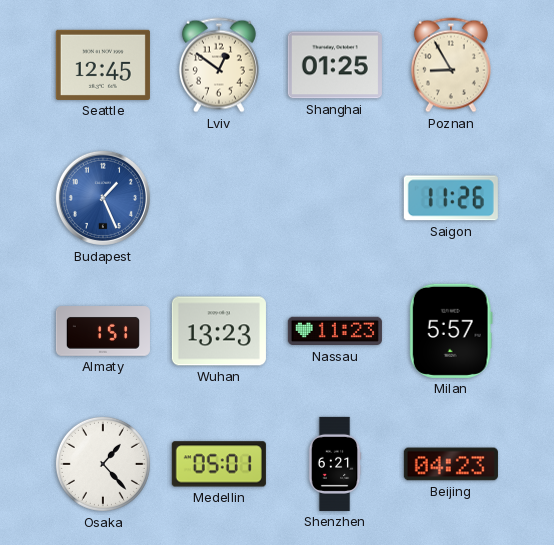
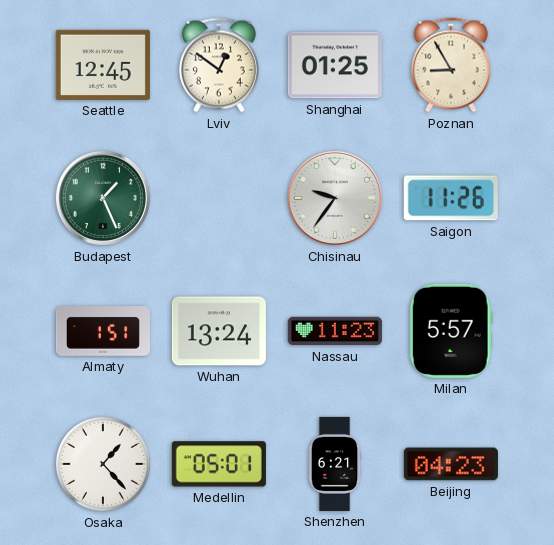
Budapest dial: blue -> green
Chisinau: none -> 9:36
Wuhan: 13:23 -> 13:24
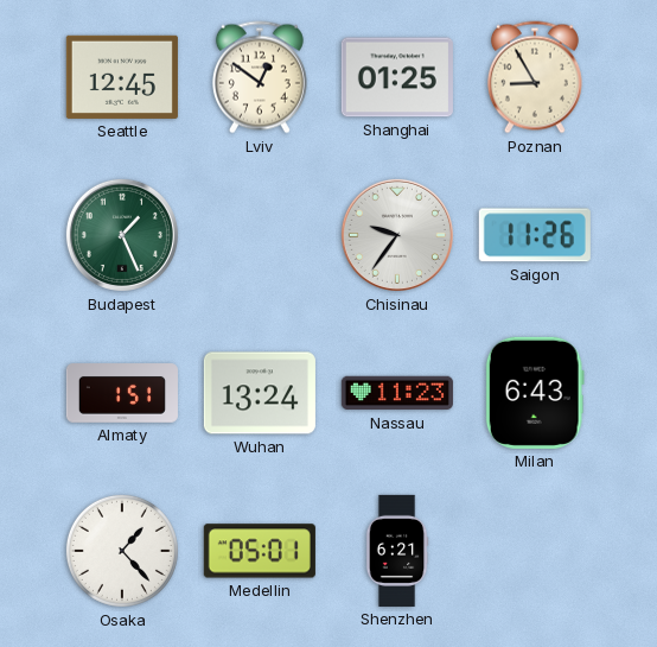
Milan: 5:57 -> 6:43
Beijing: 04:23 -> none
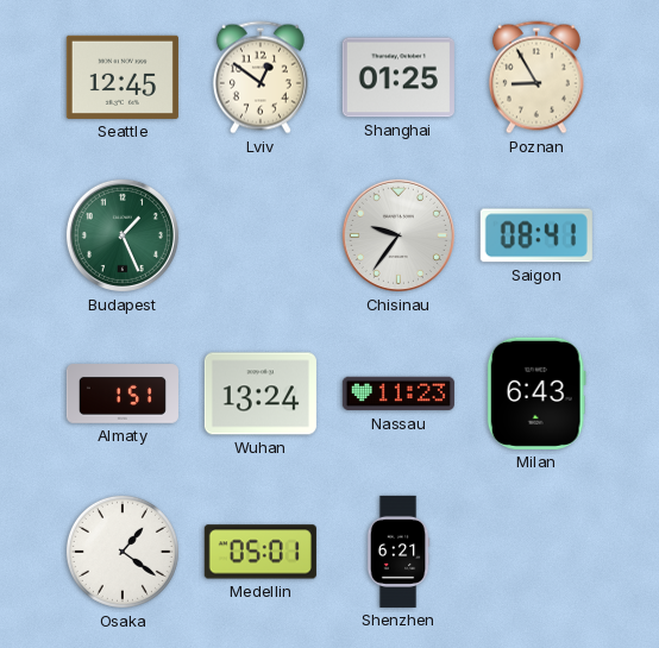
Saigon: 11:26 -> 08:41
Osaka: 1:23 -> 1:21
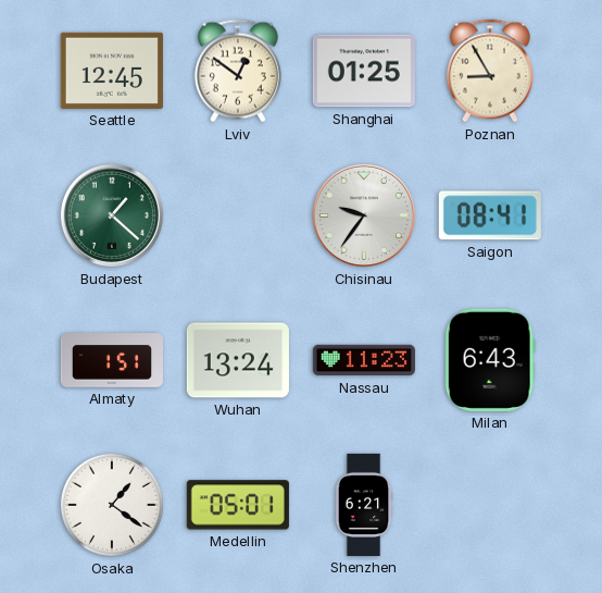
Budapest: 1:26 -> 1:22
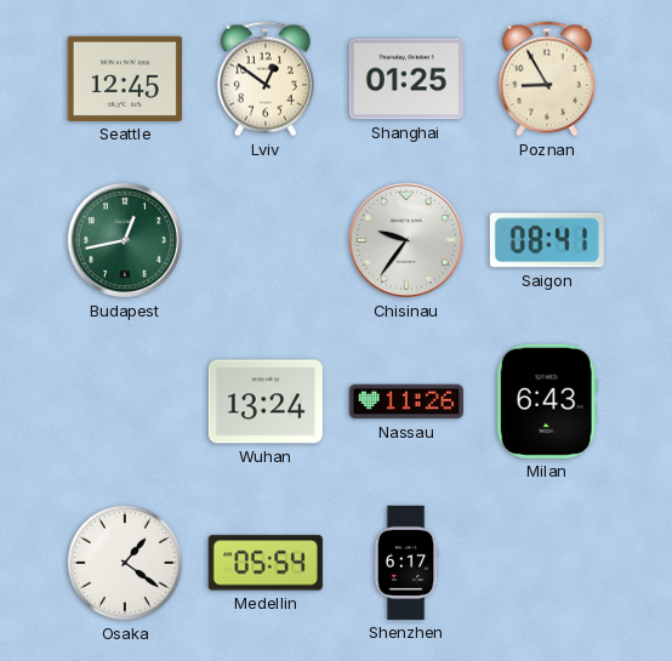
Budapest: 1:22 -> 12:43
Almaty: 1:51 -> none
Nassau: 11:23 -> 11:26
Medellin: 05:01 -> 05:54
Shenzhen: 6:21 -> 6:17
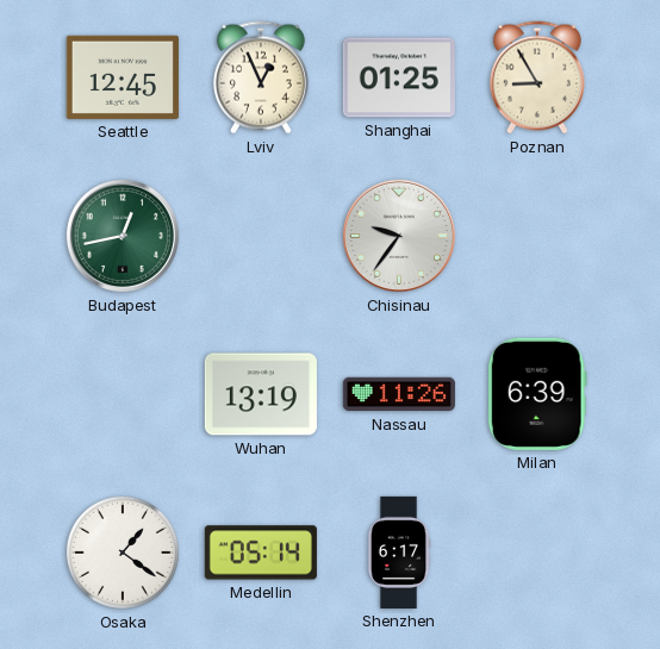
Lviv: 12:51 -> 12:56
Saigon: 08:41 -> none
Wuhan: 13:24 -> 13:19
Milan: 6:43 -> 6:39
Medellin: 05:54 -> 05:14
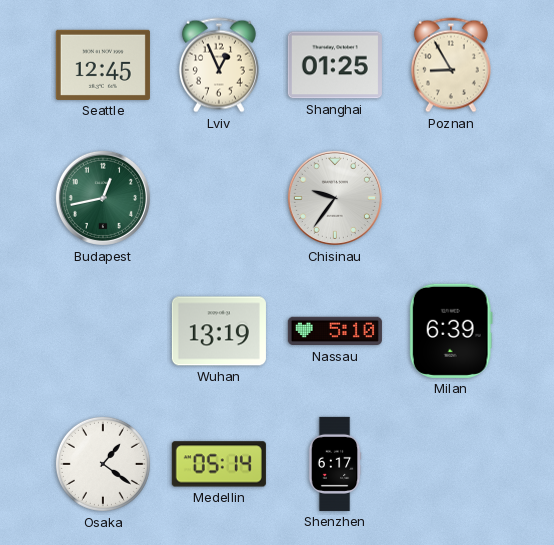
Nassau: 11:26 -> 5:10
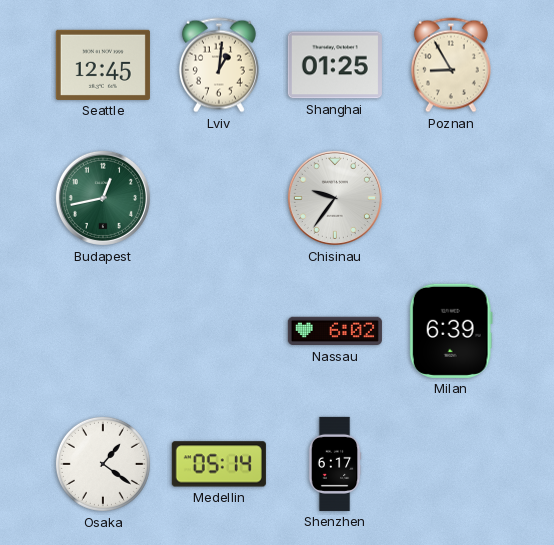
Lviv: 12:56 -> 1:01
Wuhan: 13:19 -> none
Nassau: 5:10 -> 6:02
